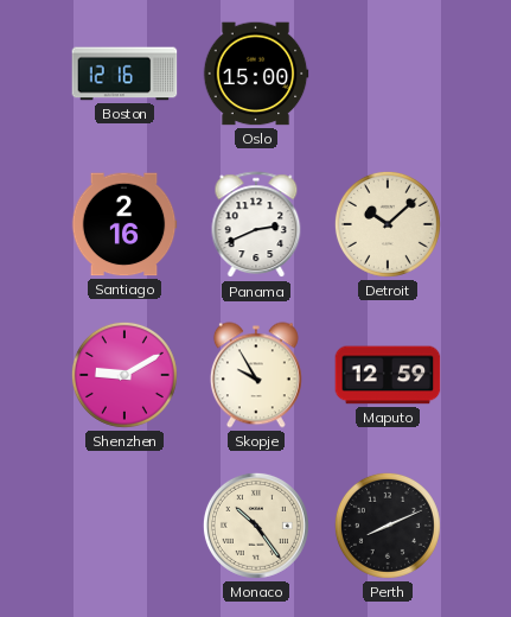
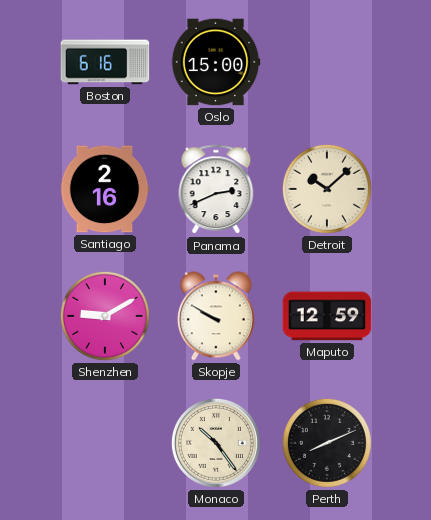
Boston: 12:16 -> 6:16
Skopje: 9:55 -> 9:50
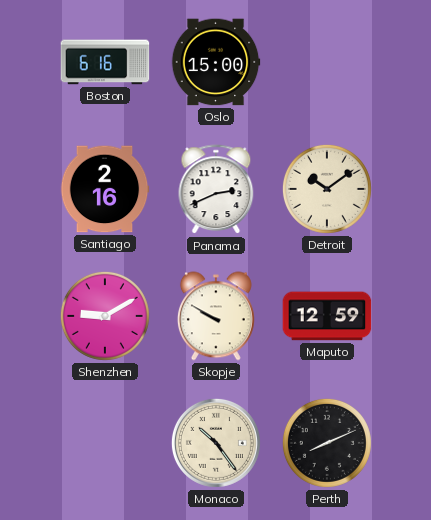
Detroit: 10:08 -> 10:09
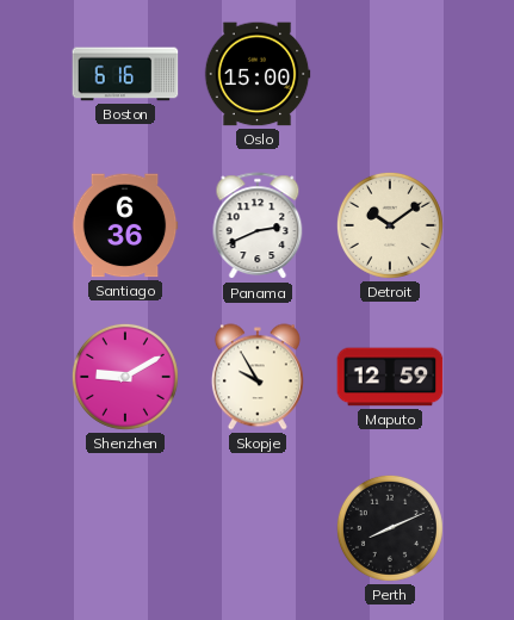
Santiago: 2:16 -> 6:36
Skopje: 9:50 -> 9:55
Monaco: 10:24 -> none
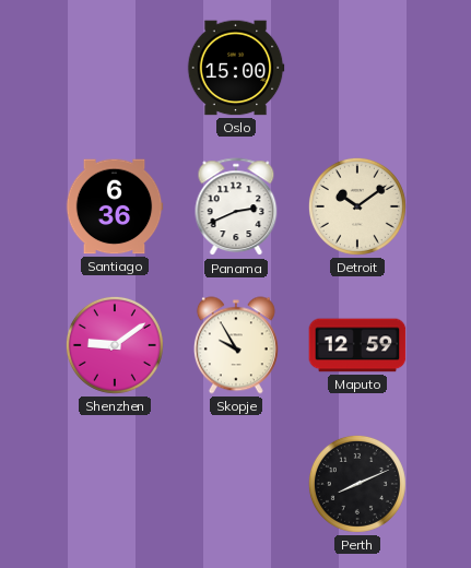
Boston: 6:16 -> none
Shenzhen: 9:10 -> 9:09
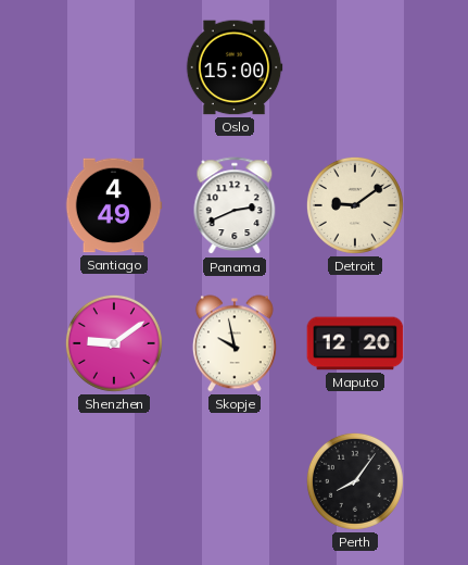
Santiago: 6:36 -> 4:49
Detroit: 10:09 -> 9:09
Skopje: 9:55 -> 9:58
Maputo: 12:59 -> 12:20
Perth: 8:11 -> 8:06
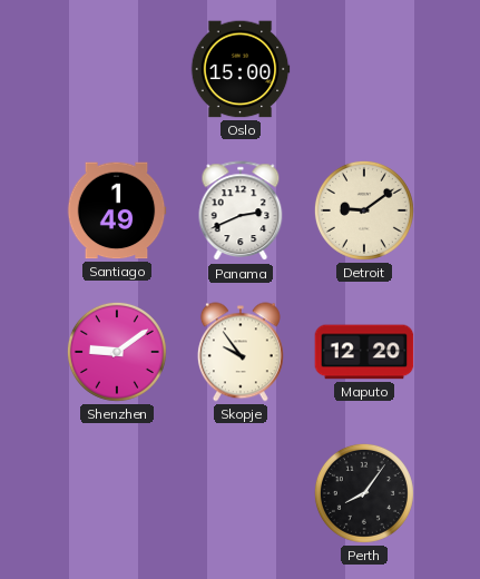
Santiago: 4:49 -> 1:49
Skopje: 9:58 -> 9:54
